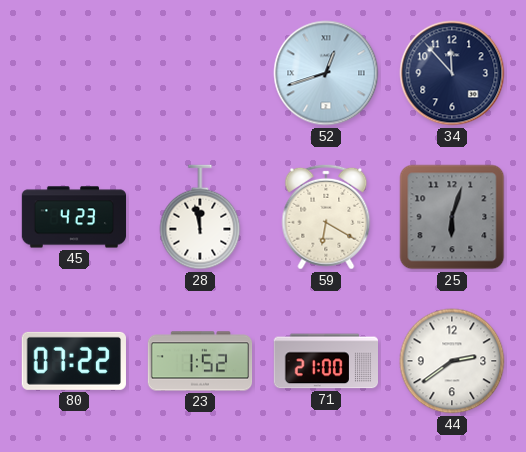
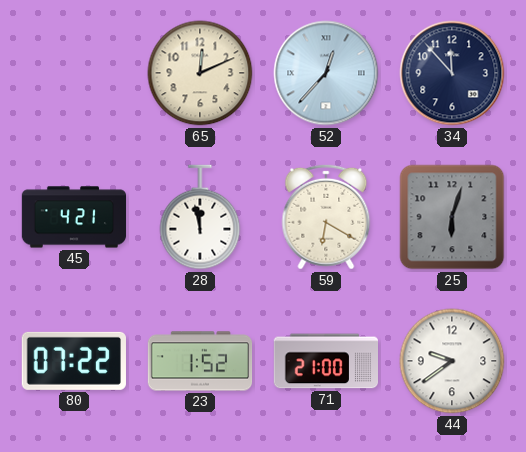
65: none -> 12:11
52: 12:42 -> 12:37
45: 4:23 -> 4:21
44: 2:39 -> 9:39
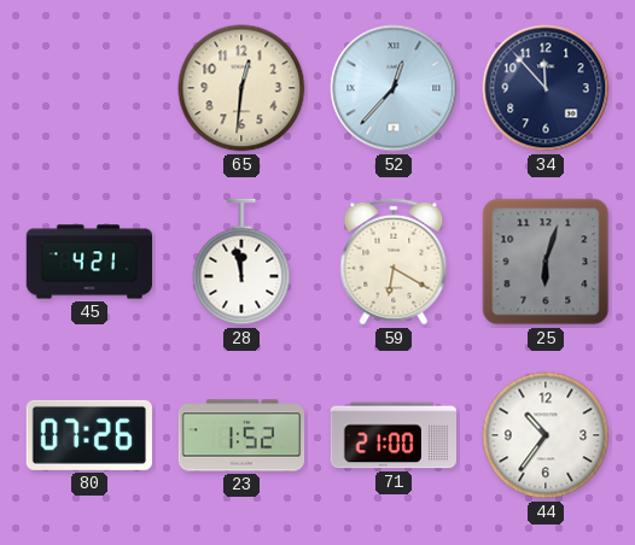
65: 12:11 -> 12:31
80: 07:22 -> 07:26
44: 9:39 -> 10:36
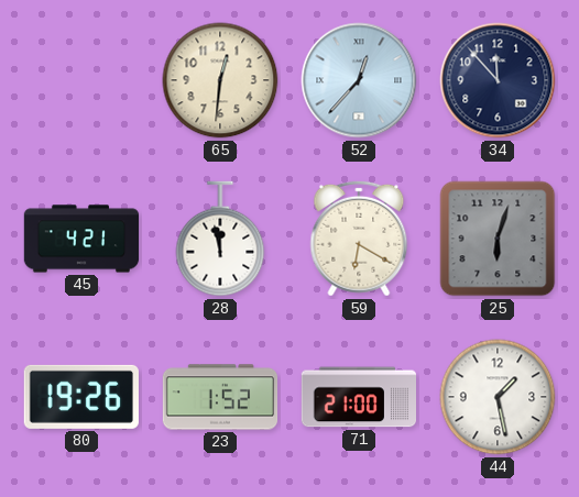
80: 07:26 -> 19:26
44: 10:36 -> 1:28
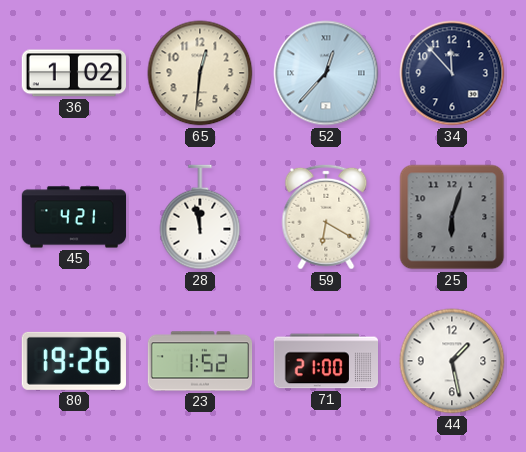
36: none -> 1:02
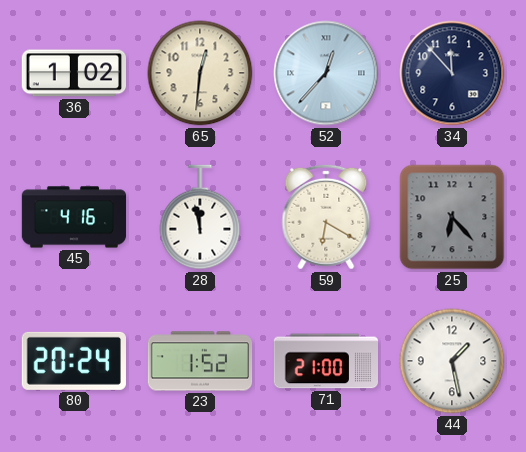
45: 4:21 -> 4:16
25: 6:03 -> 6:23
80: 19:26 -> 20:24
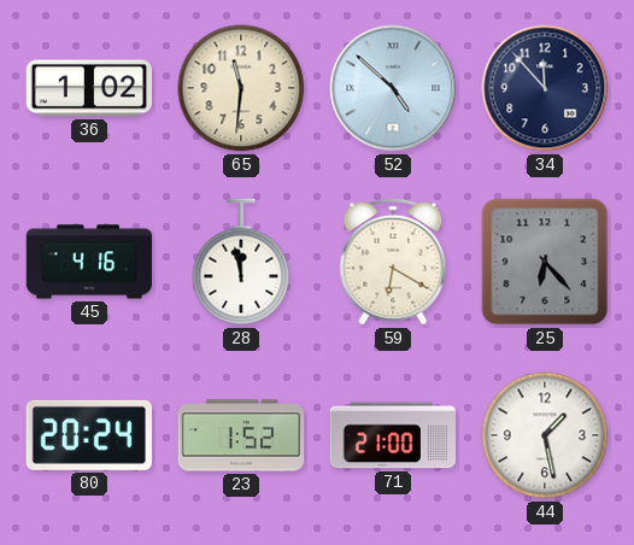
65: 12:31 -> 11:31
52: 12:37 -> 4:52
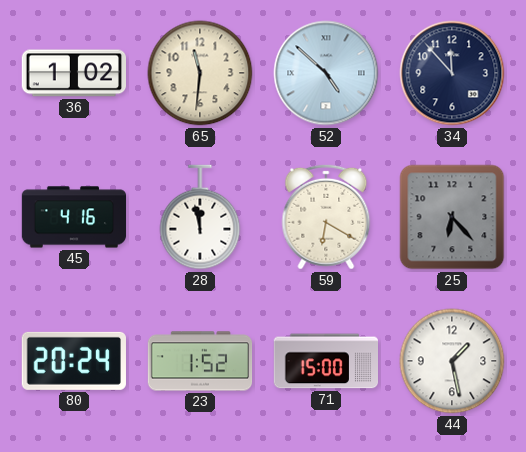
71: 21:00 -> 15:00
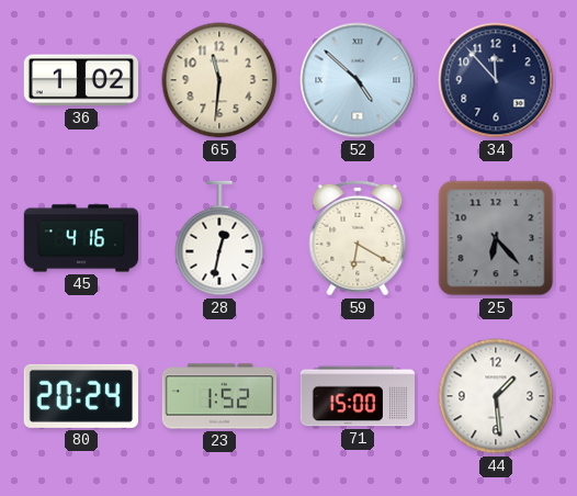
28: 11:58 -> 12:32
44: 1:28 -> 1:29
